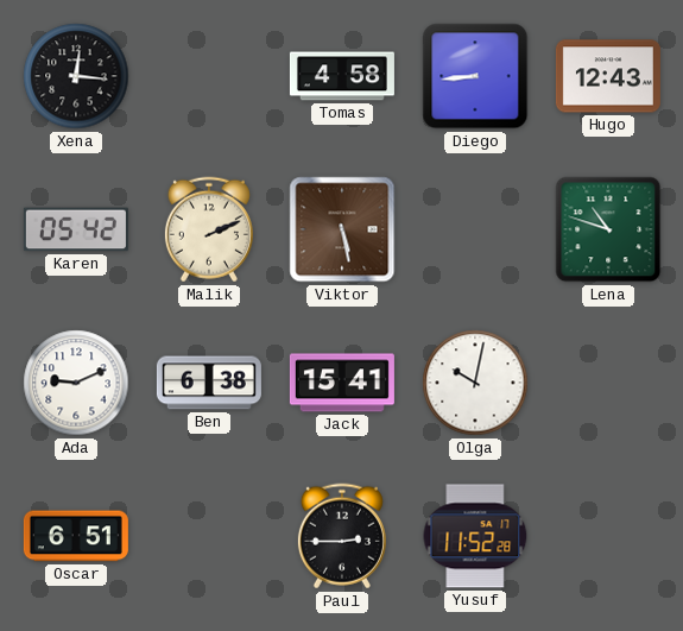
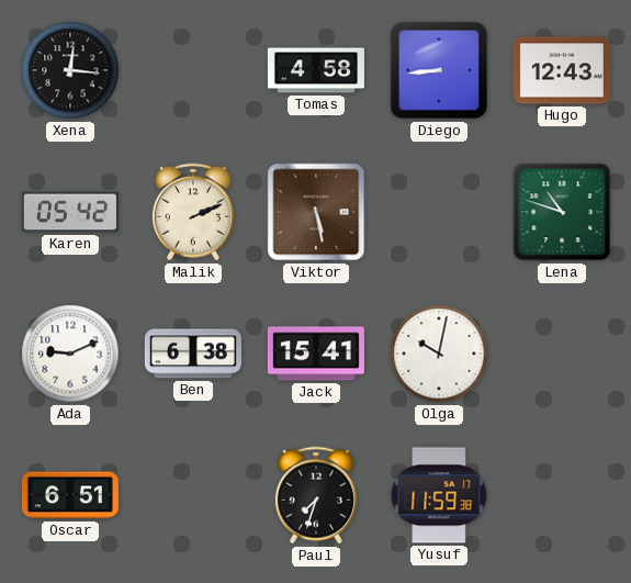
Paul: 2:45 -> 7:33
Yusuf: 11:52 -> 11:59
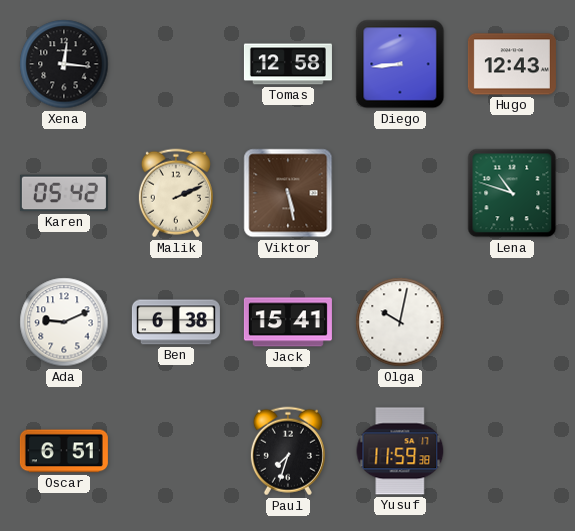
Tomas: 4:58 -> 12:58
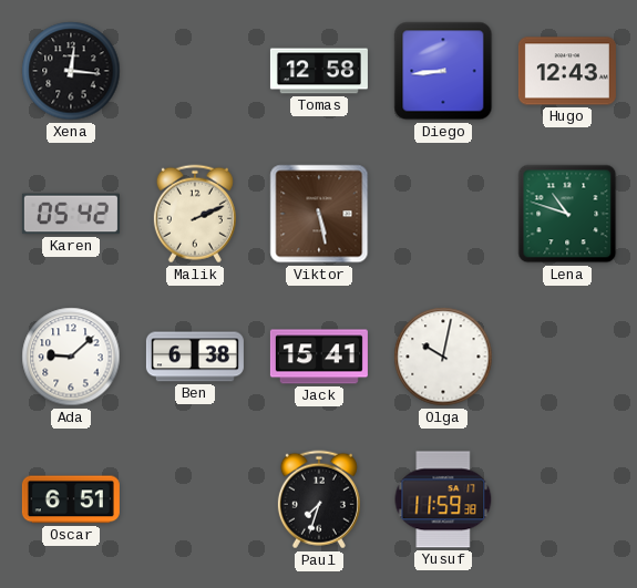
Ada: 9:11 -> 9:08
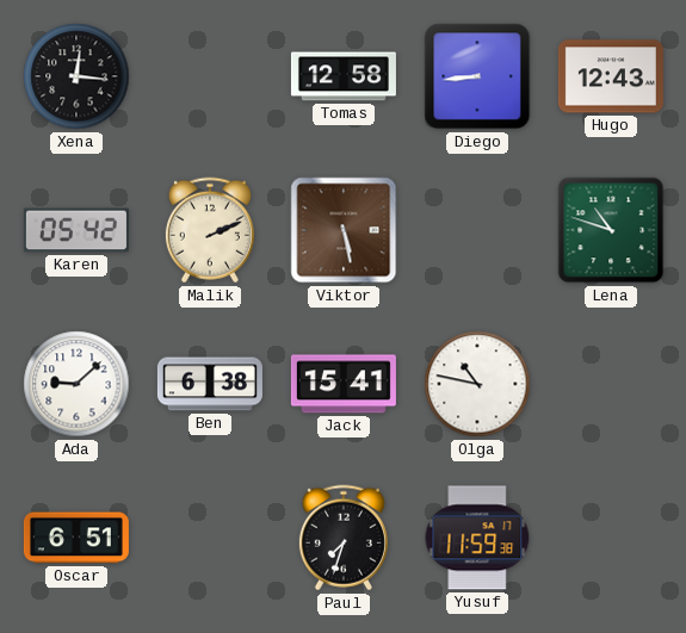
Olga: 10:02 -> 10:47
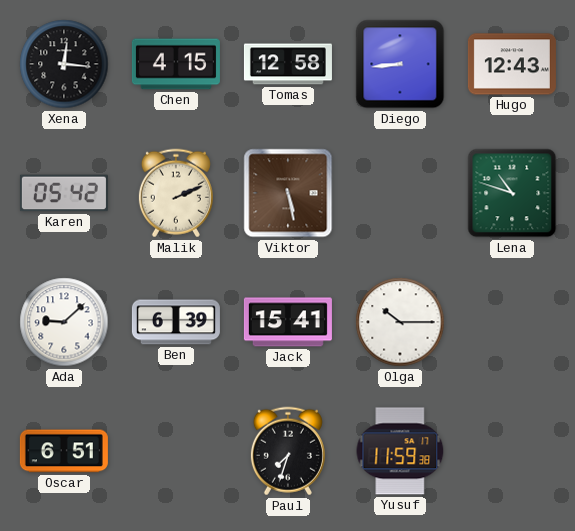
Chen: none -> 4:15
Ben: 6:38 -> 6:39
Olga: 10:47 -> 10:15
